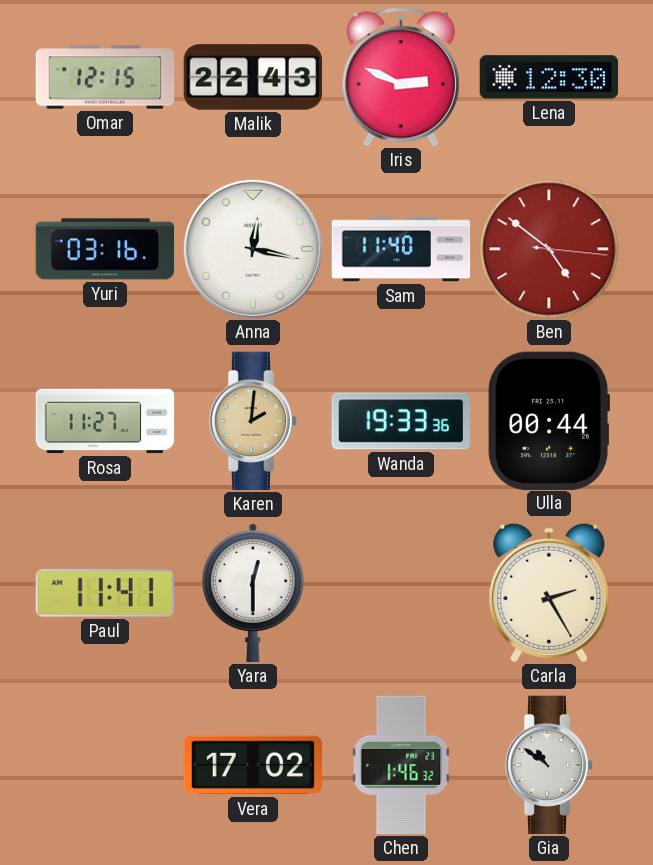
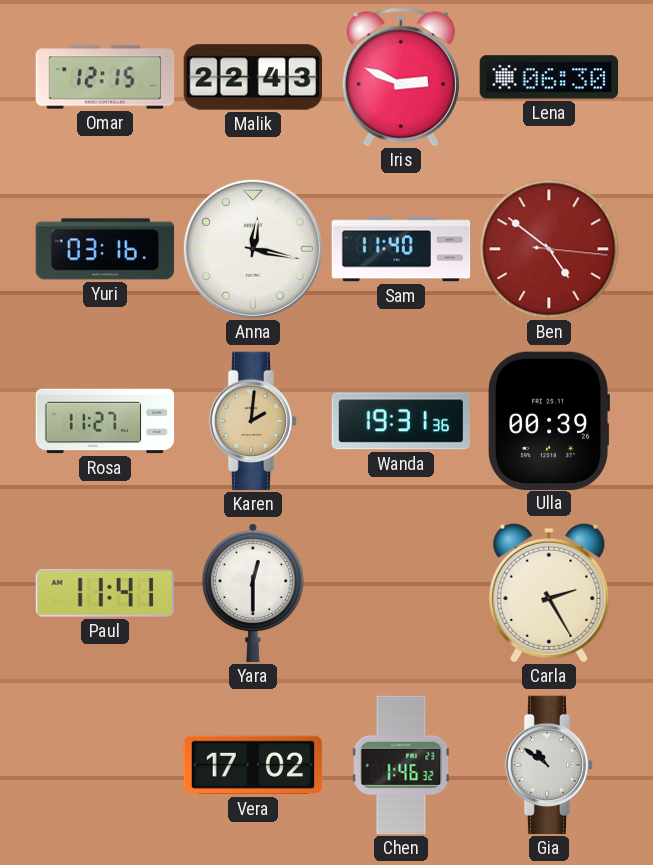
Lena: 12:30 -> 06:30
Wanda: 19:33 -> 19:31
Ulla: 00:44 -> 00:39
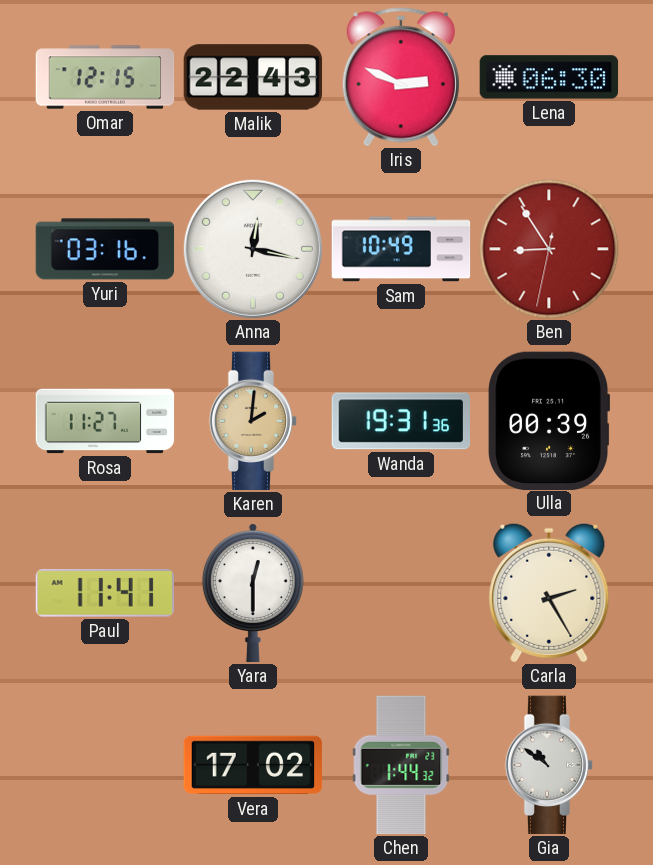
Sam: 11:40 -> 10:49
Ben: 4:51 -> 8:54
Chen: 1:46 -> 1:44
